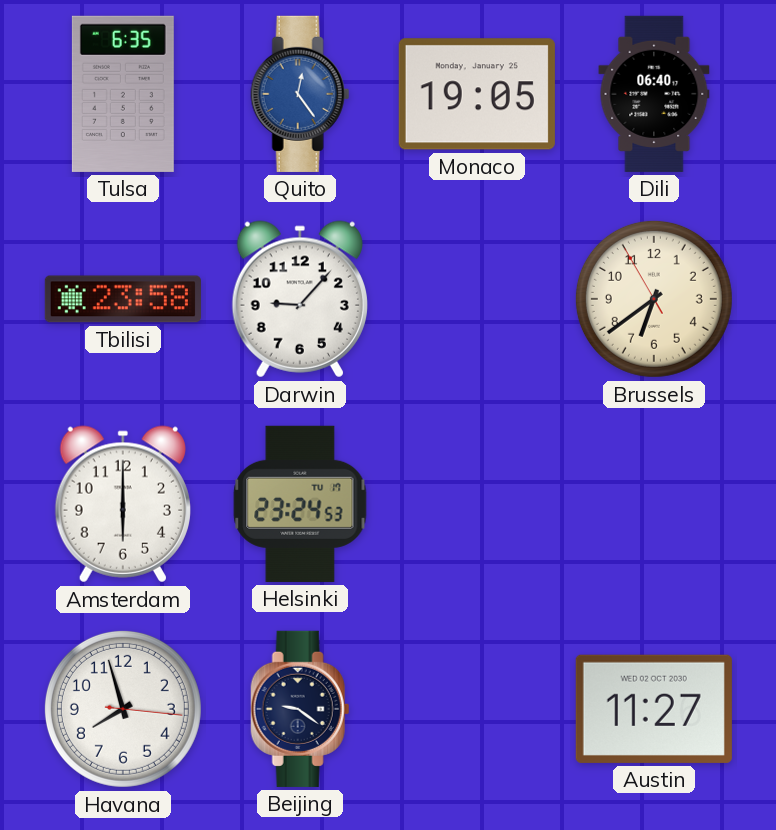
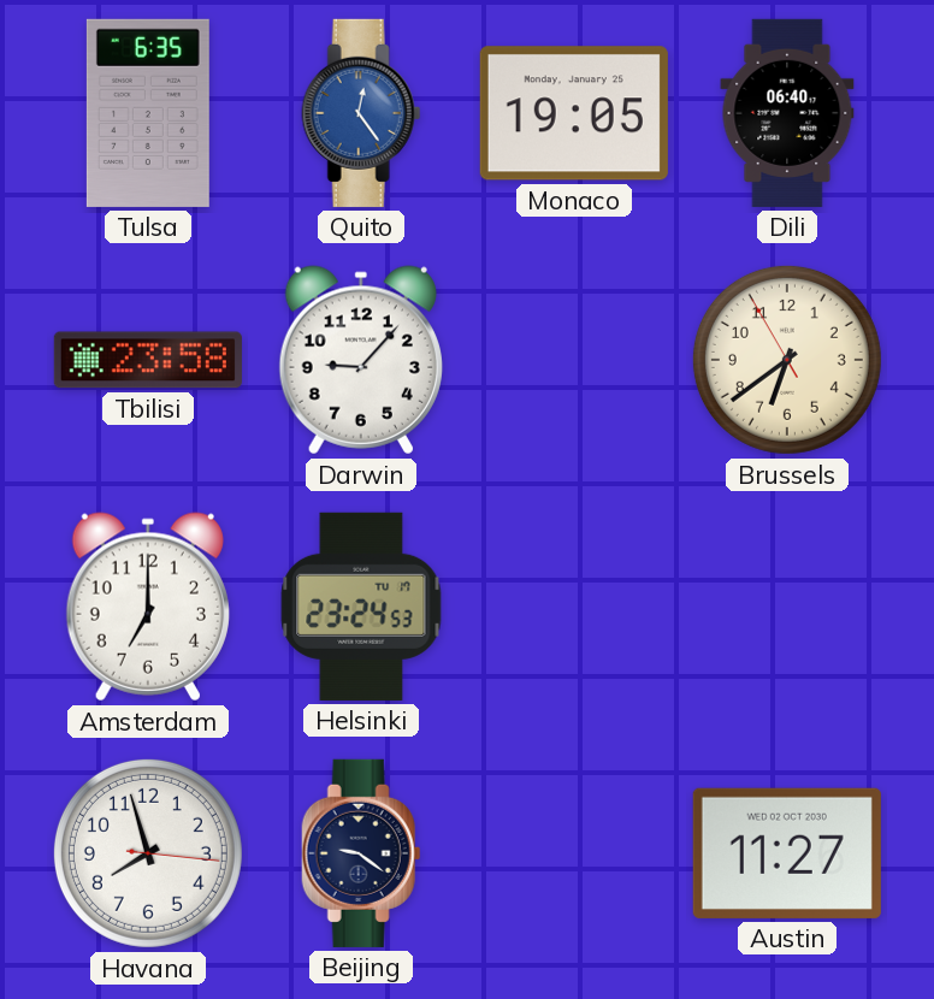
Amsterdam: 6:00 -> 7:00
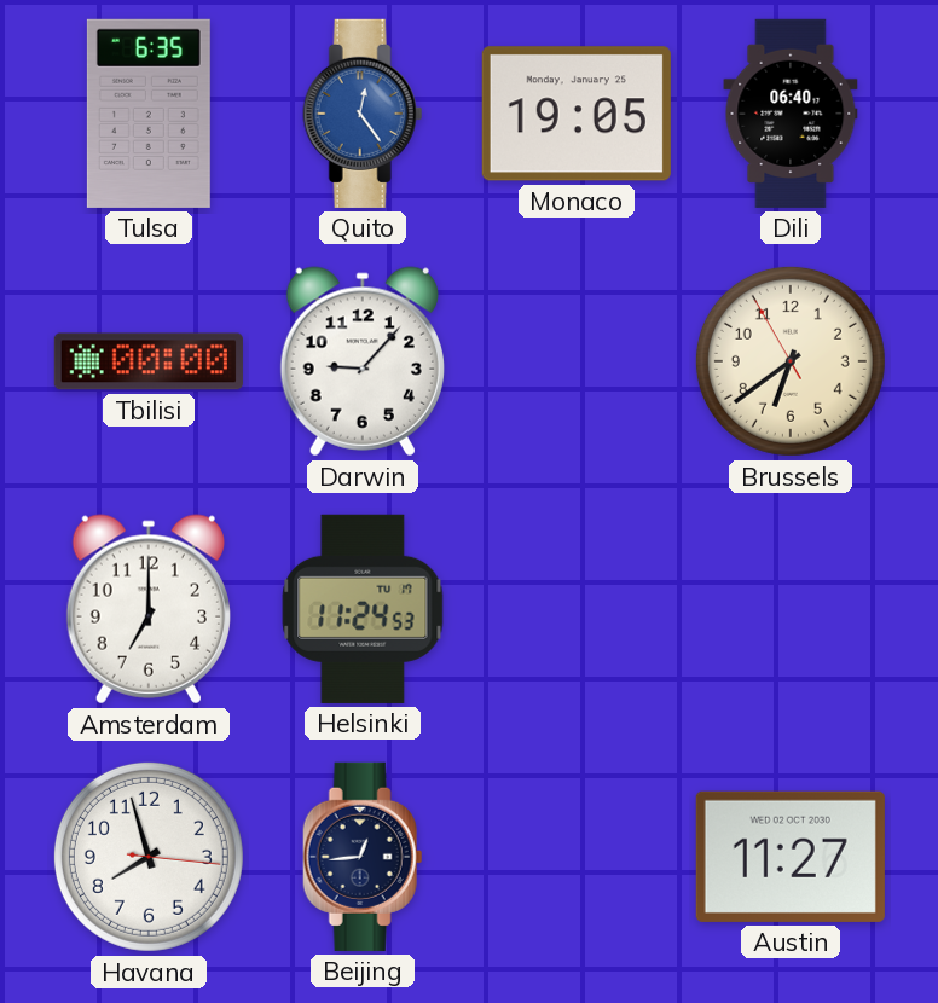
Tbilisi: 23:58 -> 00:00
Helsinki: 23:24 -> 11:24
Beijing: 9:21 -> 12:44
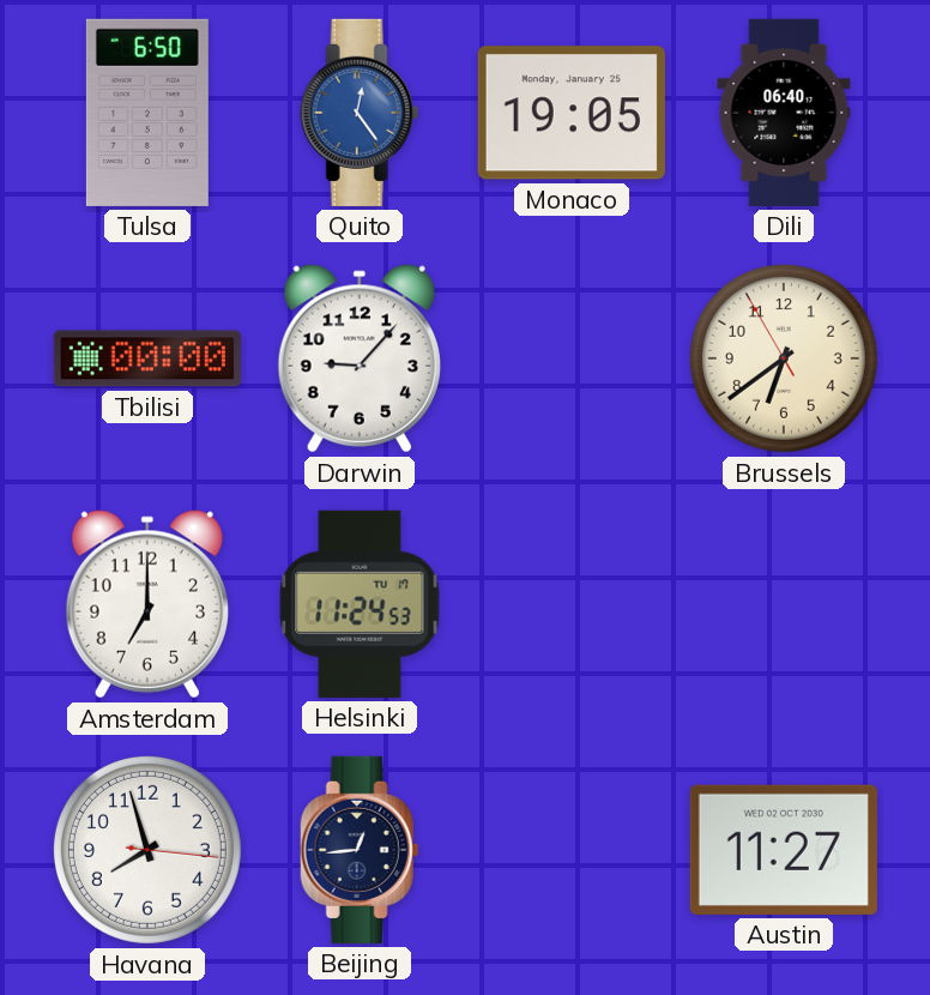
Tulsa: 6:35 -> 6:50
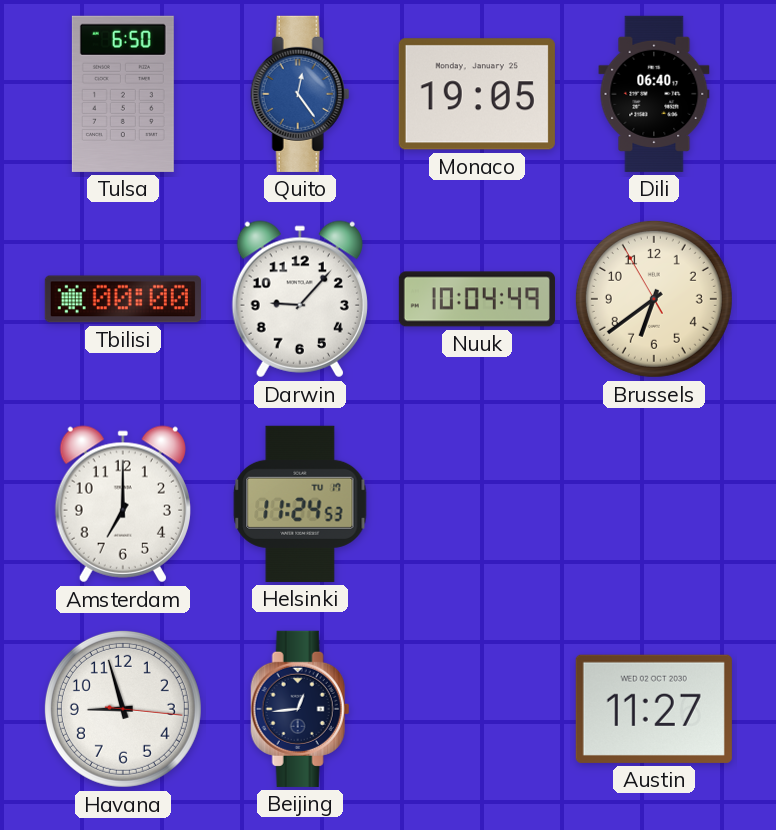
Nuuk: none -> 10:04
Havana: 7:57 -> 8:57
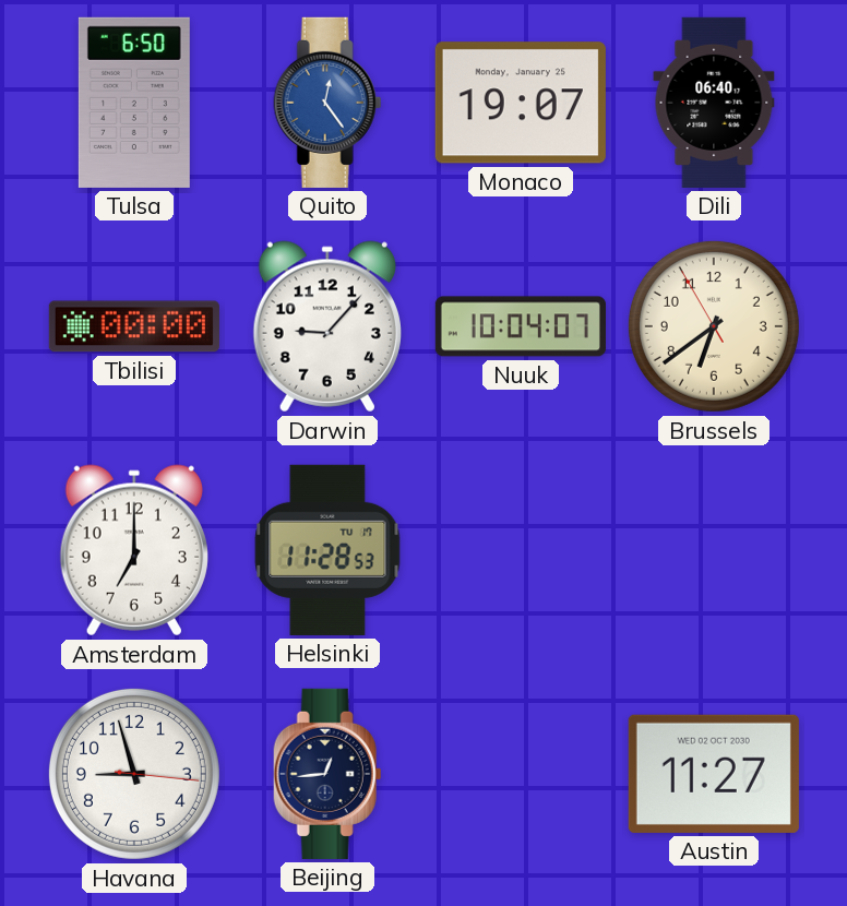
Monaco: 19:05 -> 19:07
Nuuk: 10:04:49 -> 10:04:07
Helsinki: 11:24 -> 11:28
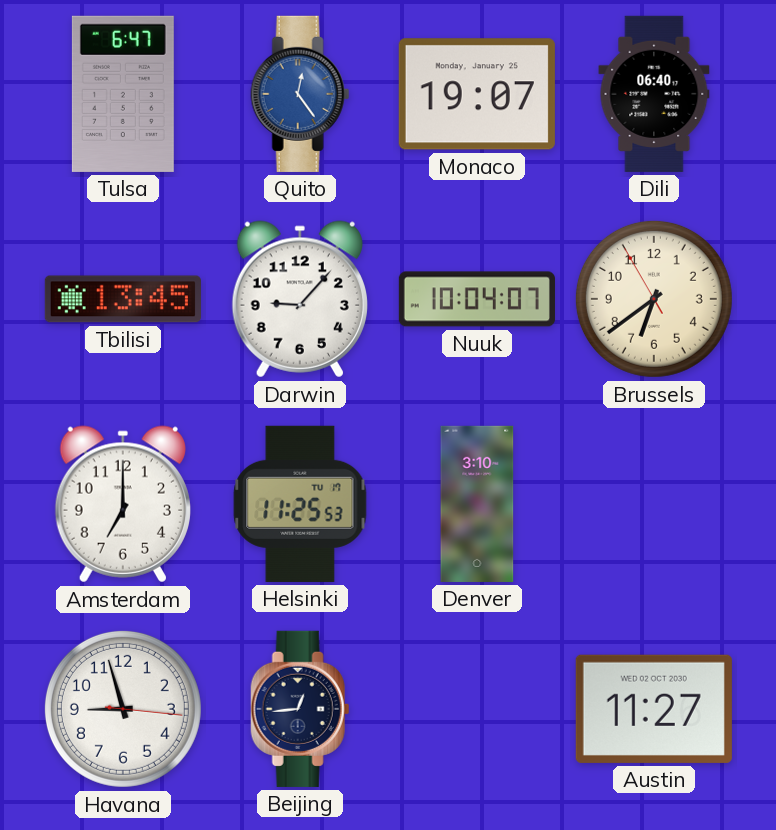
Tulsa: 6:50 -> 6:47
Tbilisi: 00:00 -> 13:45
Helsinki: 11:28 -> 11:25
Denver: none -> 3:10
